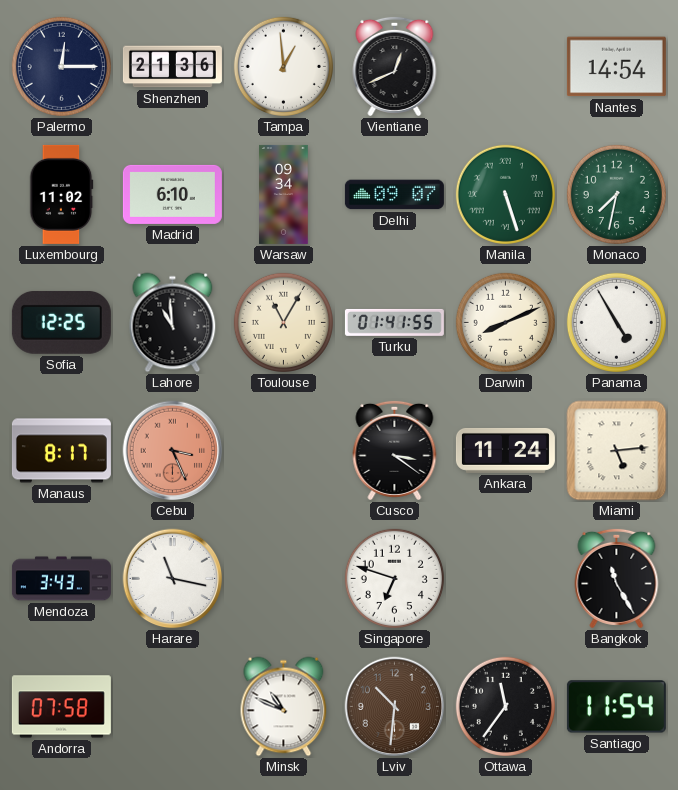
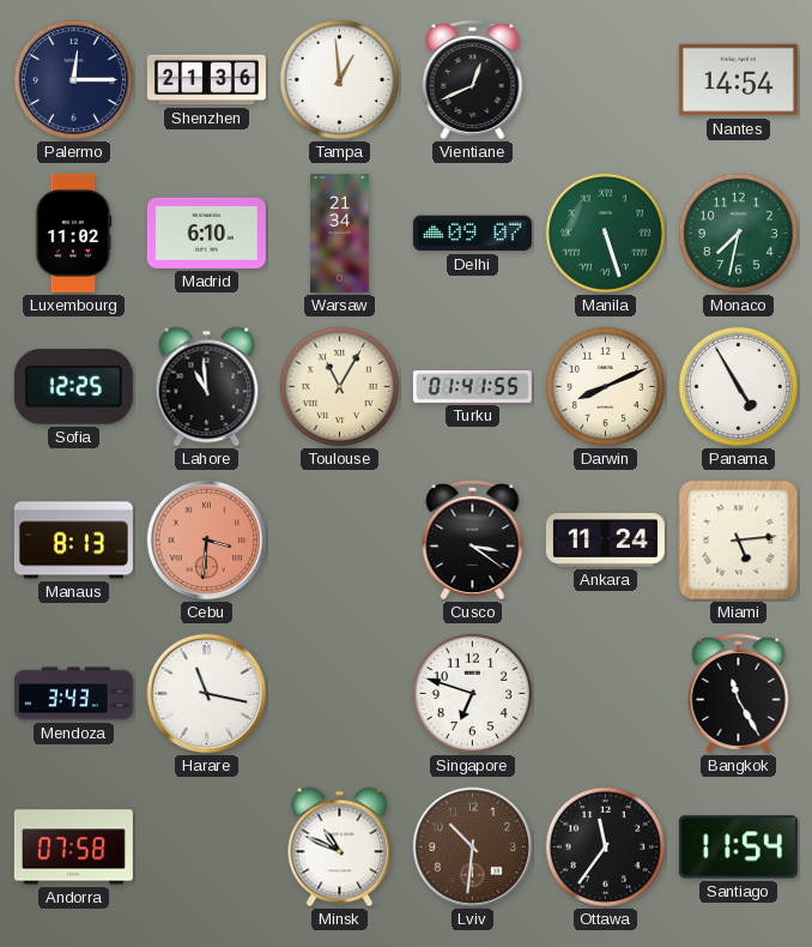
Warsaw: 09:34 -> 21:34
Manaus: 8:17 -> 8:13
Cebu: 3:26 -> 3:31
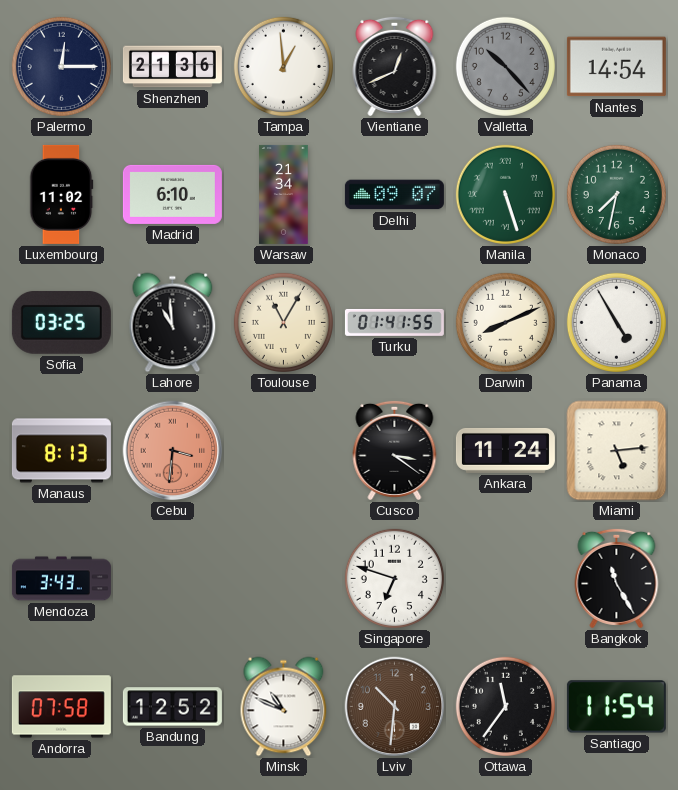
Valletta: none -> 10:23
Sofia: 12:25 -> 03:25
Harare: 11:17 -> none
Bandung: none -> 12:52
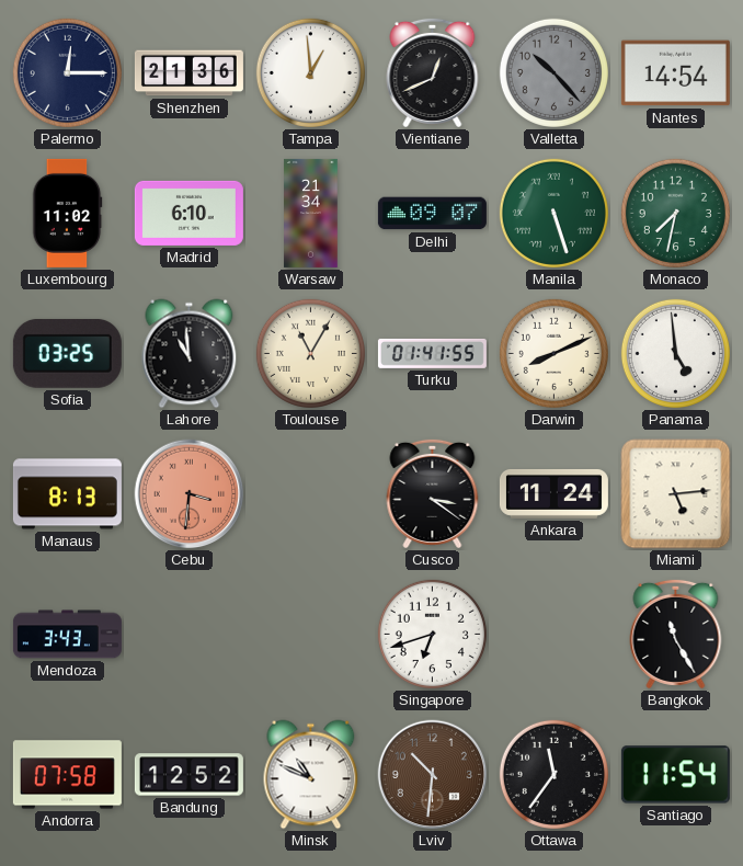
Panama: 4:55 -> 4:59
Singapore: 6:48 -> 6:42
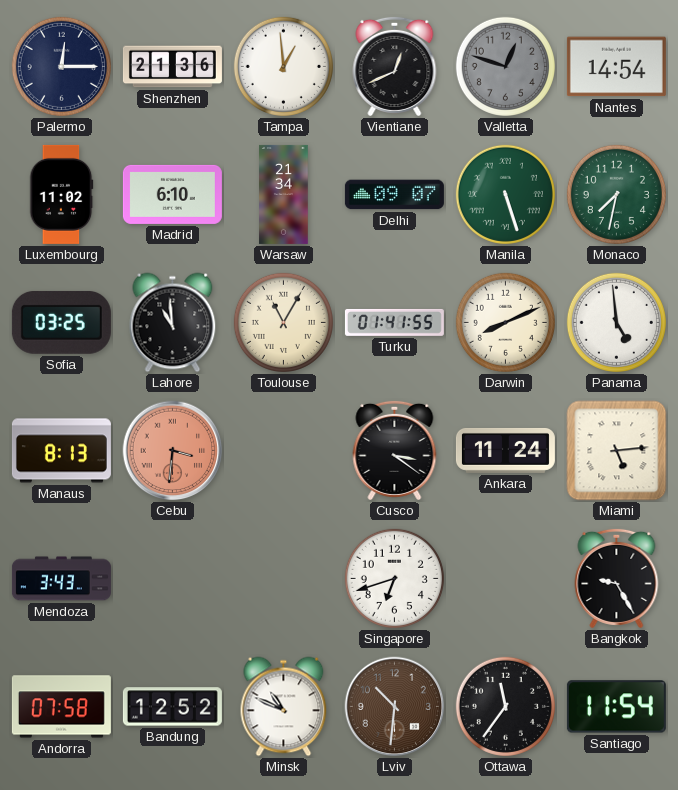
Valletta: 10:23 -> 12:48
Bangkok: 11:25 -> 9:25
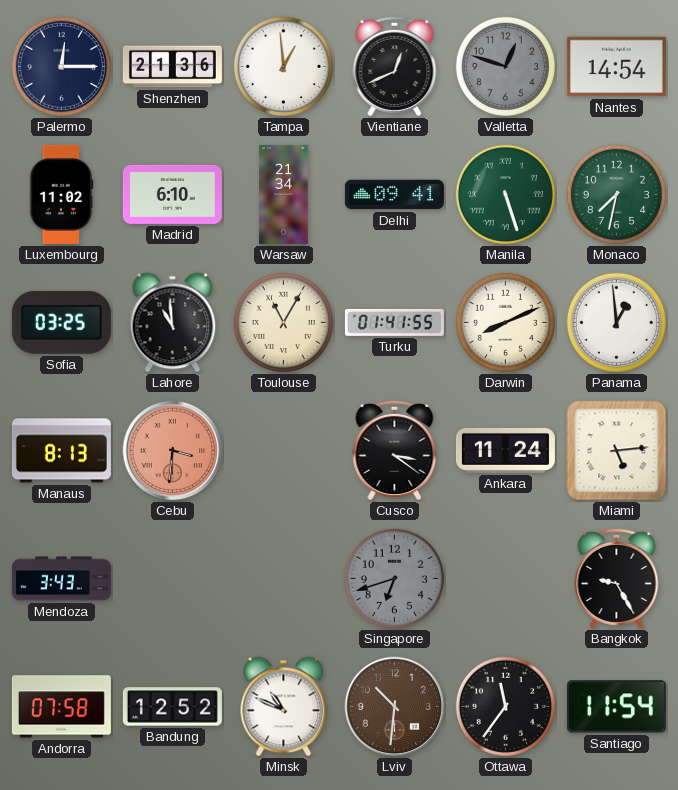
Delhi: 09:07 -> 09:41
Panama: 4:59 -> 12:59
Singapore dial: white -> grey
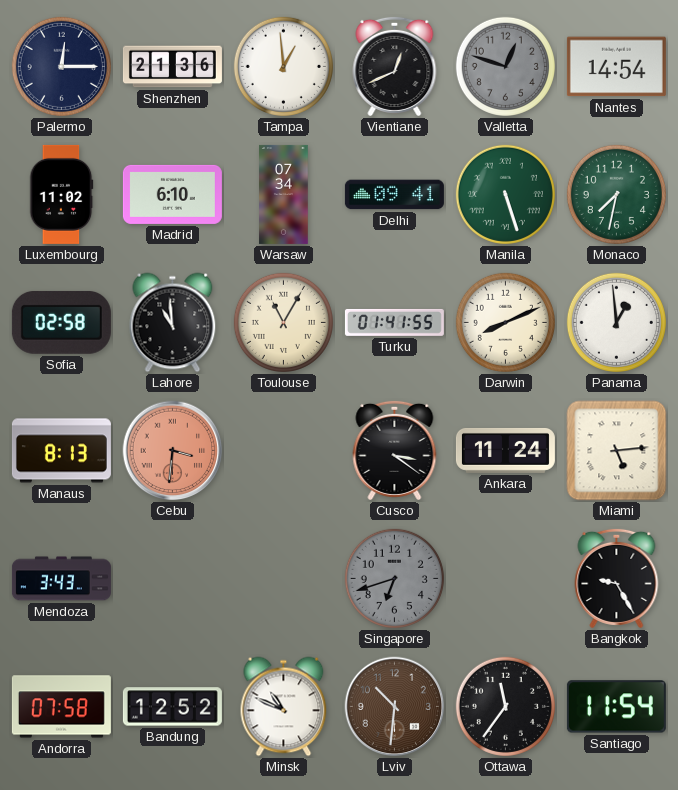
Warsaw: 21:34 -> 07:34
Sofia: 03:25 -> 02:58
